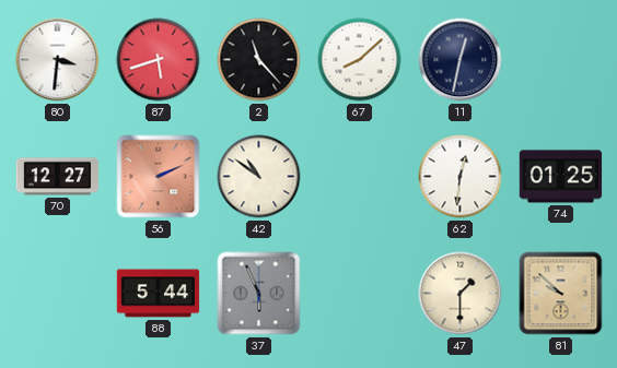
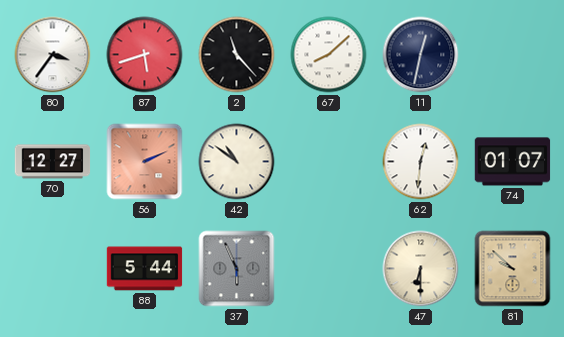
80: 3:31 -> 3:36
74: 01:25 -> 01:07
47: 1:30 -> 6:30
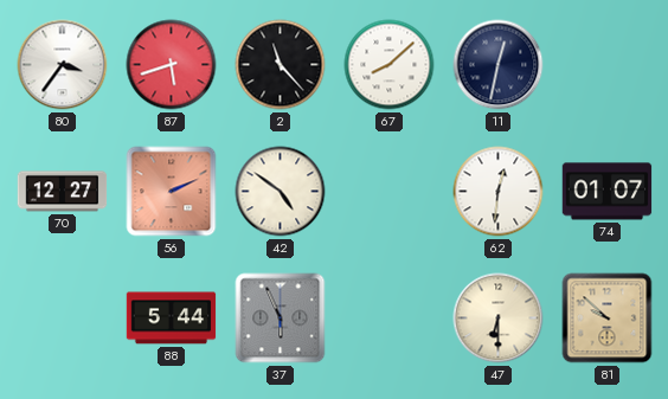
42: 10:51 -> 4:51
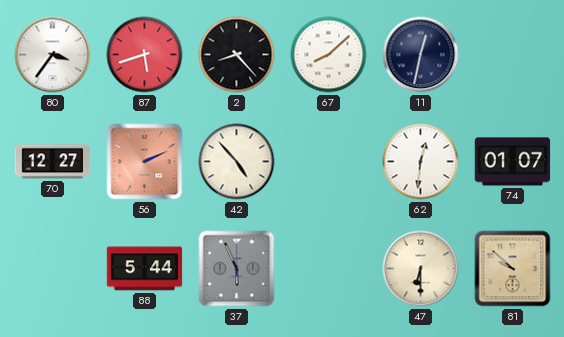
2: 11:23 -> 8:23
42: 4:51 -> 4:53
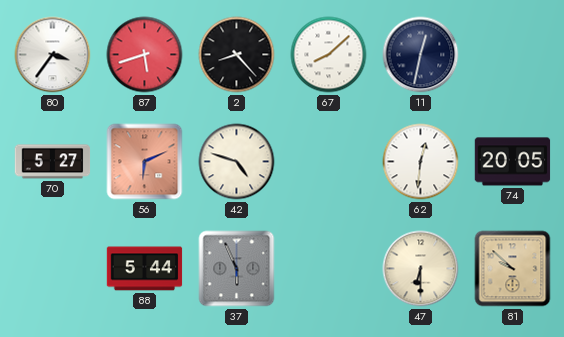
70: 12:27 -> 5:27
56: 2:11 -> 6:11
42: 4:53 -> 4:48
74: 01:07 -> 20:05
